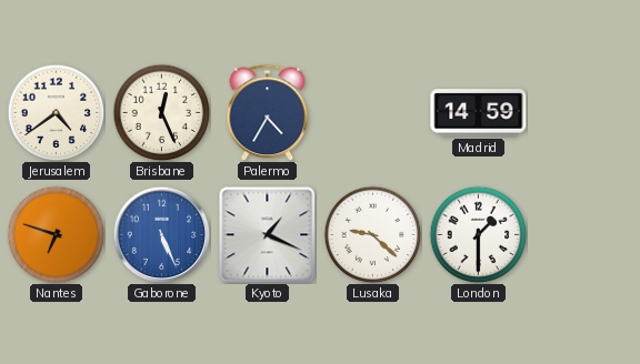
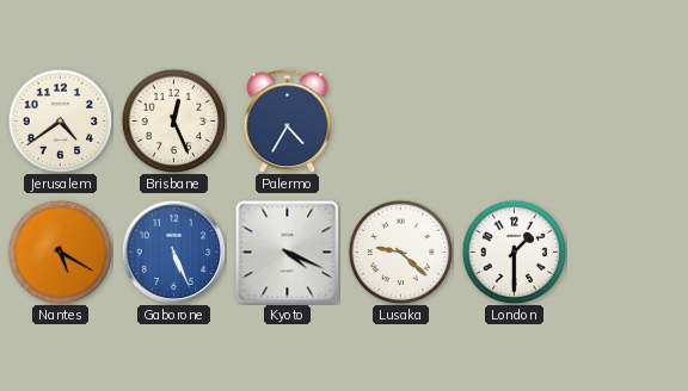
Madrid: 14:59 -> none
Nantes: 6:48 -> 5:20
Kyoto: 1:19 -> 4:19
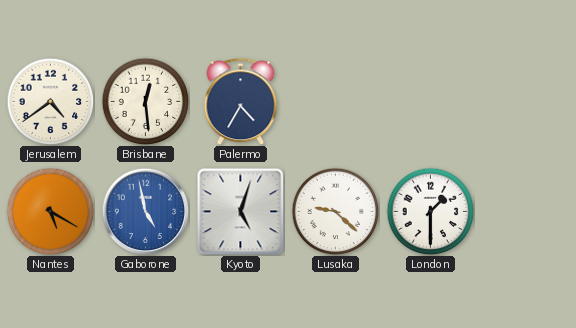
Brisbane: 12:26 -> 12:29
Gaborone: 5:26 -> 4:58
Kyoto: 4:19 -> 5:03
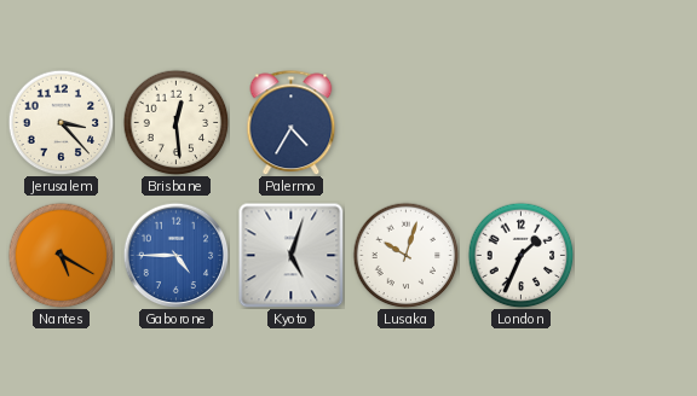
Jerusalem: 4:39 -> 3:23
Gaborone: 4:58 -> 4:45
Lusaka: 9:22 -> 10:03
London: 1:30 -> 1:34
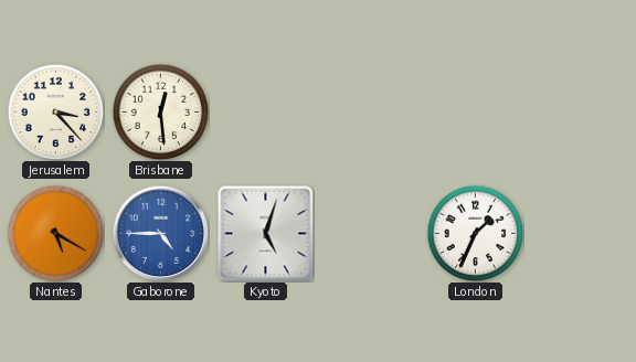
Palermo: 4:35 -> none
Lusaka: 10:03 -> none
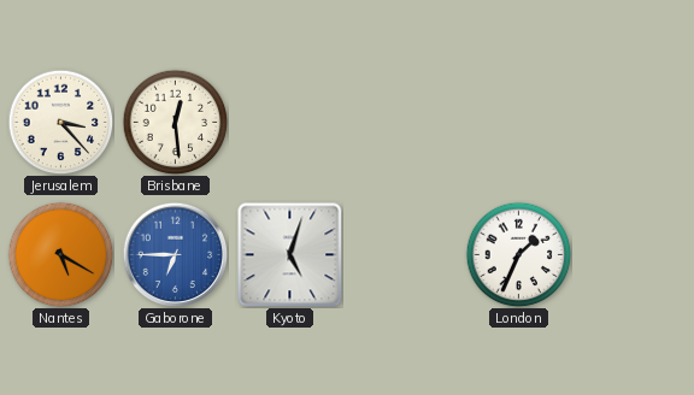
Gaborone: 4:45 -> 6:45
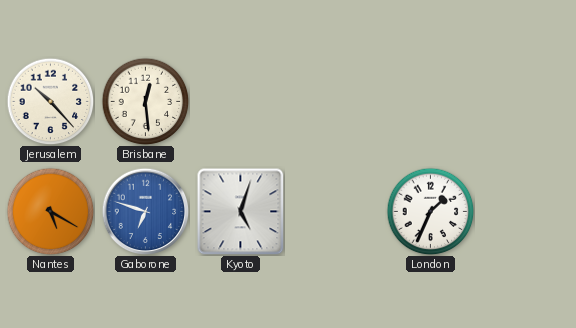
Jerusalem: 3:23 -> 10:23
Gaborone: 6:45 -> 6:48
